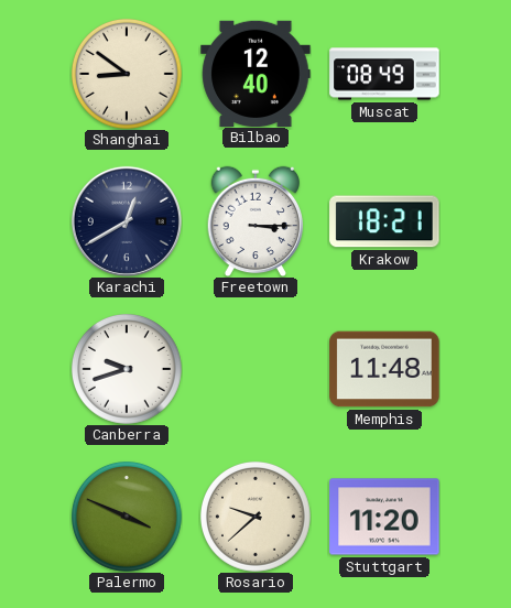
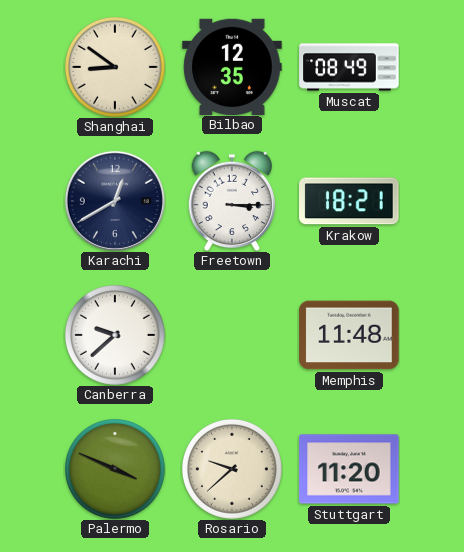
Bilbao: 12:40 -> 12:35
Canberra: 9:42 -> 9:38
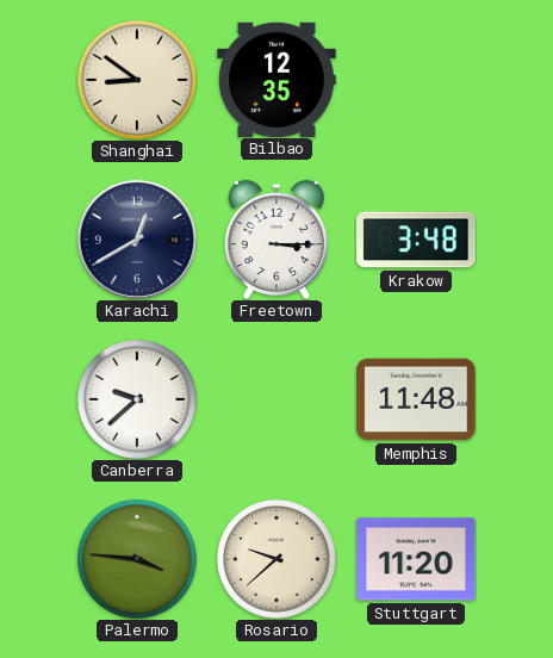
Muscat: 08:49 -> none
Krakow: 18:21 -> 3:48
Palermo: 3:49 -> 3:46
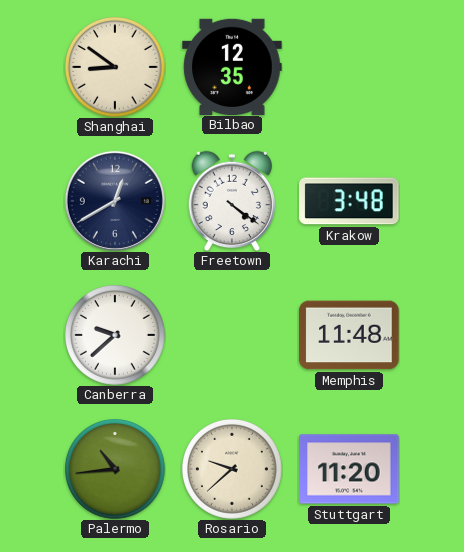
Freetown: 3:15 -> 4:21
Palermo: 3:46 -> 10:44
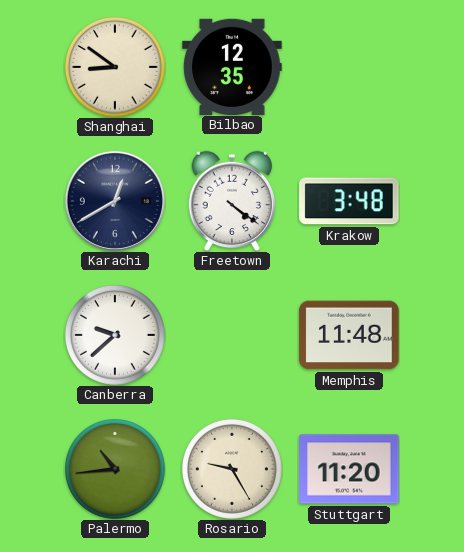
Rosario: 9:38 -> 9:25
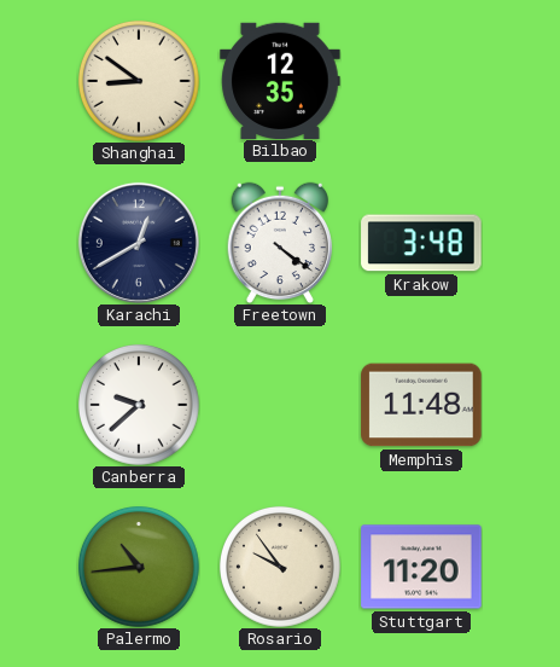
Rosario: 9:25 -> 9:54
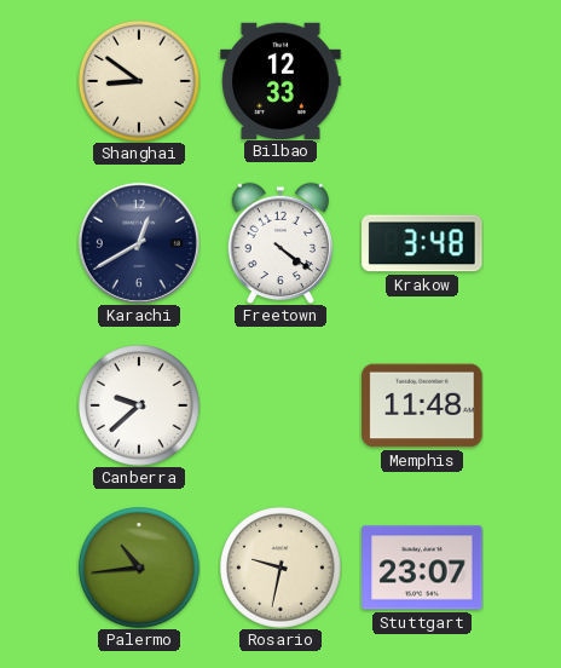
Bilbao: 12:35 -> 12:33
Rosario: 9:54 -> 9:32
Stuttgart: 11:20 -> 23:07
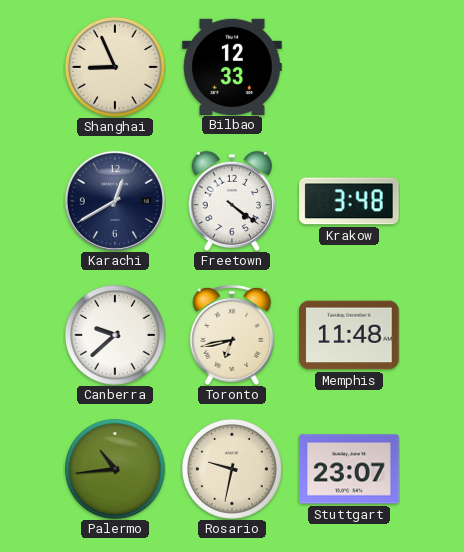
Shanghai: 8:51 -> 8:56
Toronto: none -> 6:43
